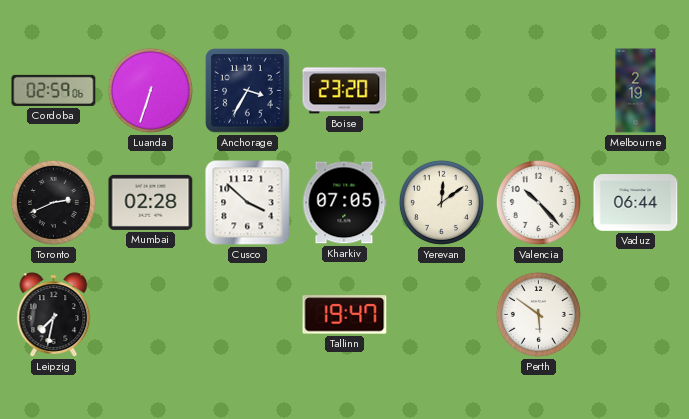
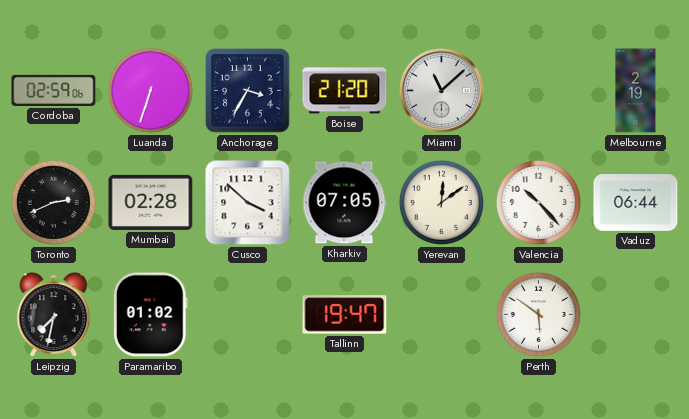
Boise: 23:20 -> 21:20
Miami: none -> 11:08
Paramaribo: none -> 01:02
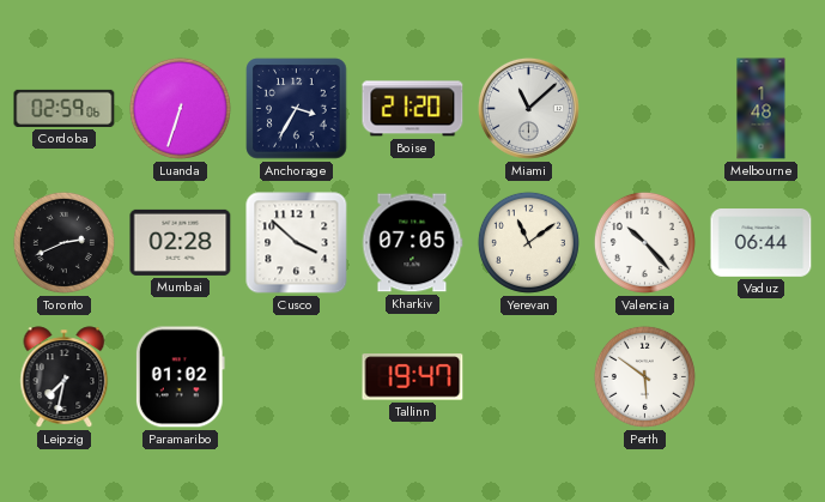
Melbourne: 2:19 -> 1:48
Yerevan: 12:09 -> 11:09
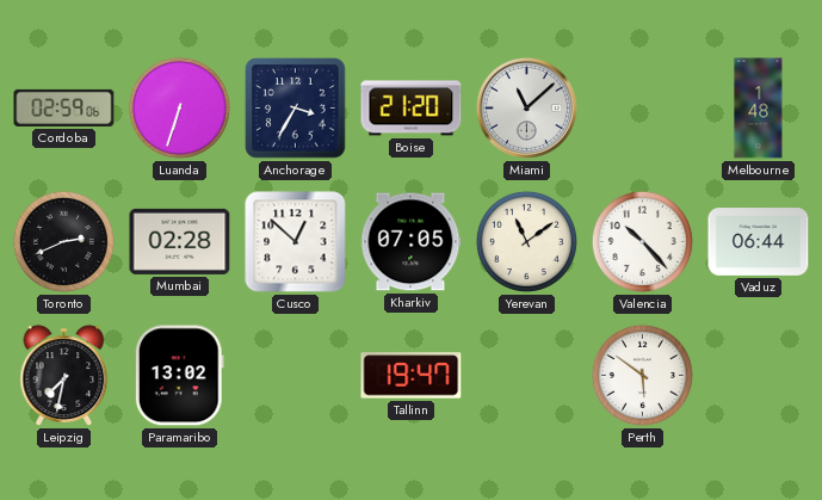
Cusco: 3:52 -> 12:52
Paramaribo: 01:02 -> 13:02
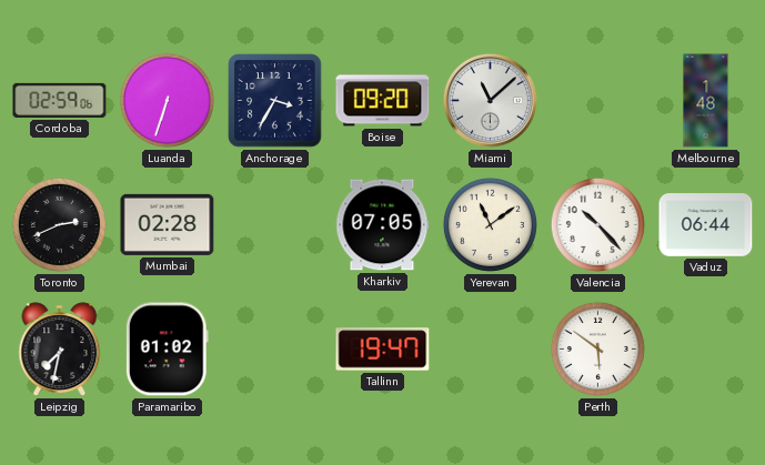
Boise: 21:20 -> 09:20
Cusco: 12:52 -> none
Paramaribo: 13:02 -> 01:02
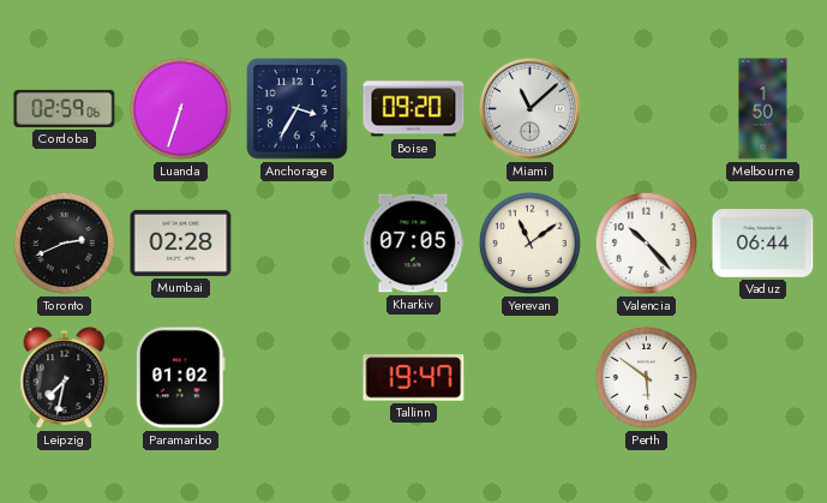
Melbourne: 1:48 -> 1:50
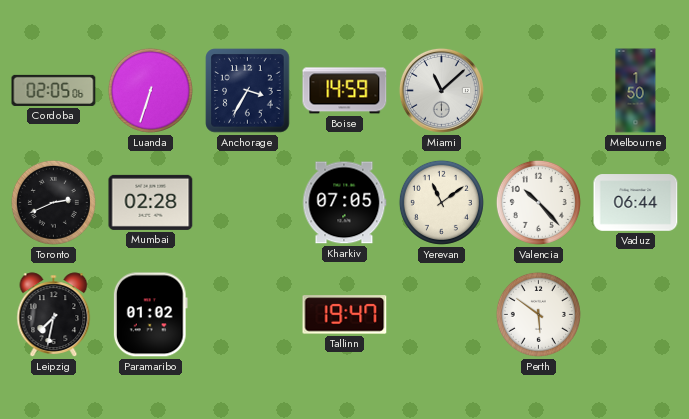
Cordoba: 02:59 -> 02:05
Boise: 09:20 -> 14:59
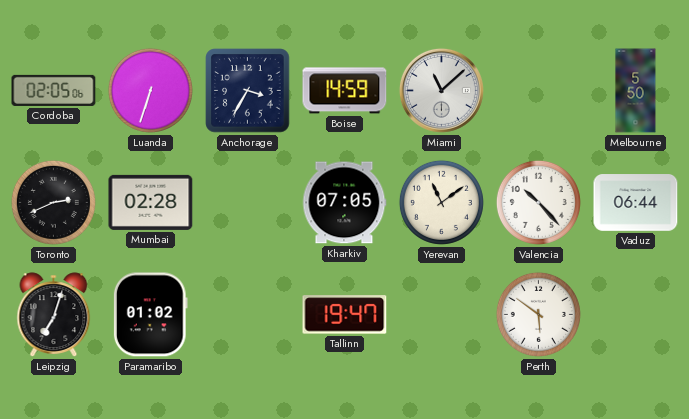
Melbourne: 1:50 -> 5:50
Leipzig: 7:32 -> 7:03
